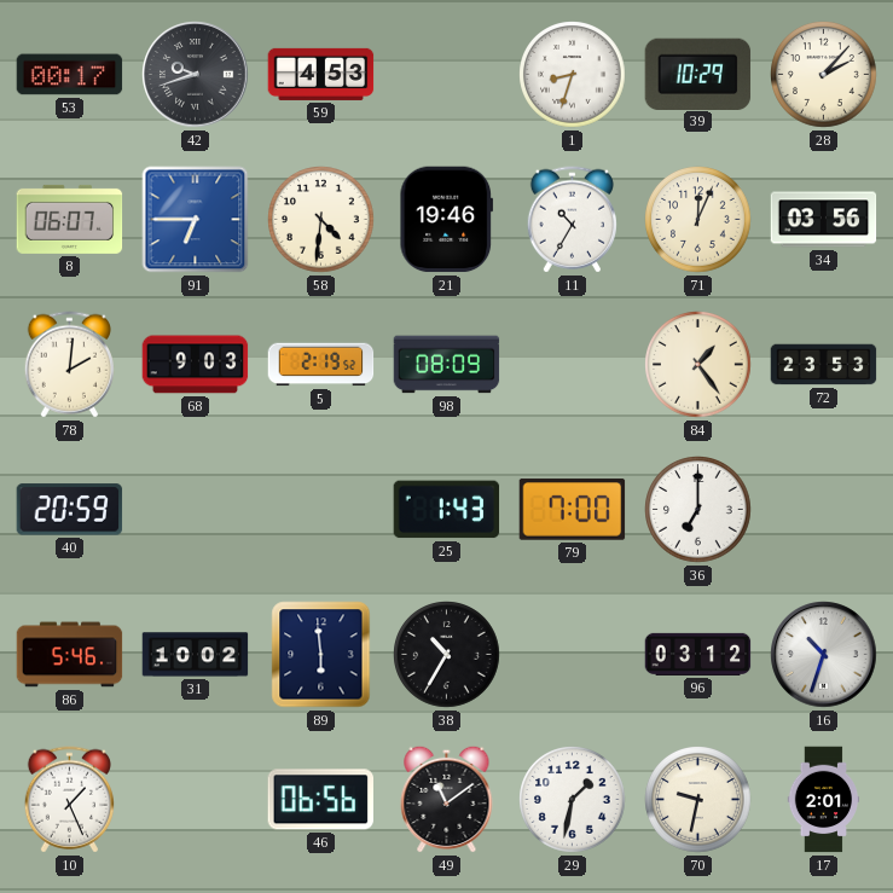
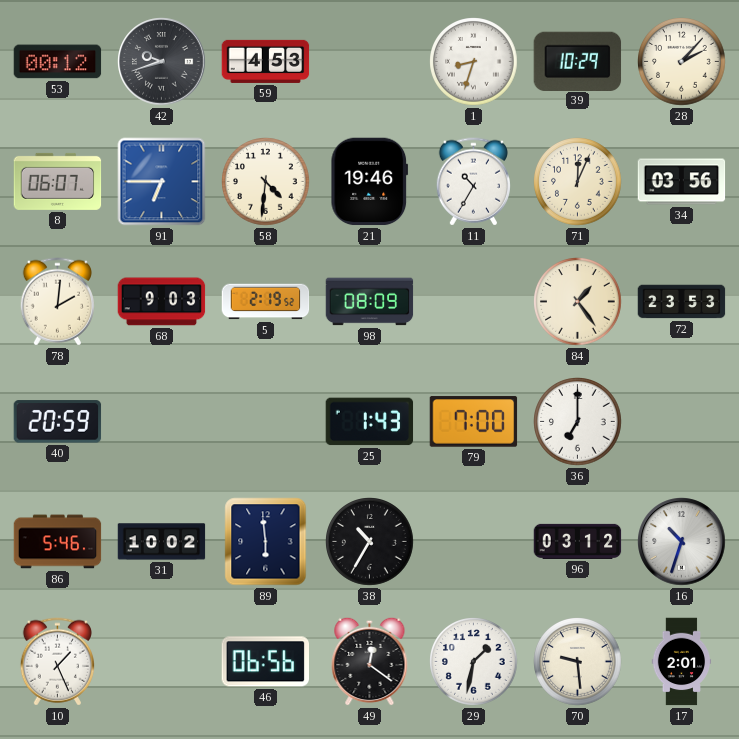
53: 00:17 -> 00:12
49: 11:09 -> 12:21
70: 9:32 -> 9:29
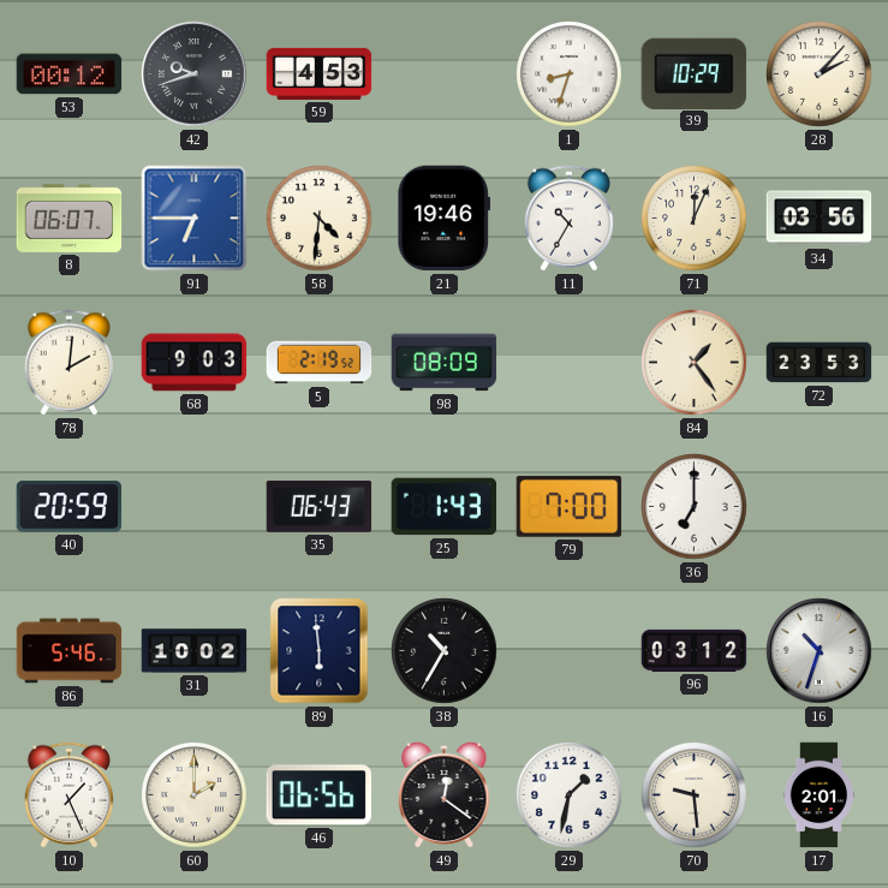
35: none -> 06:43
60: none -> 2:00
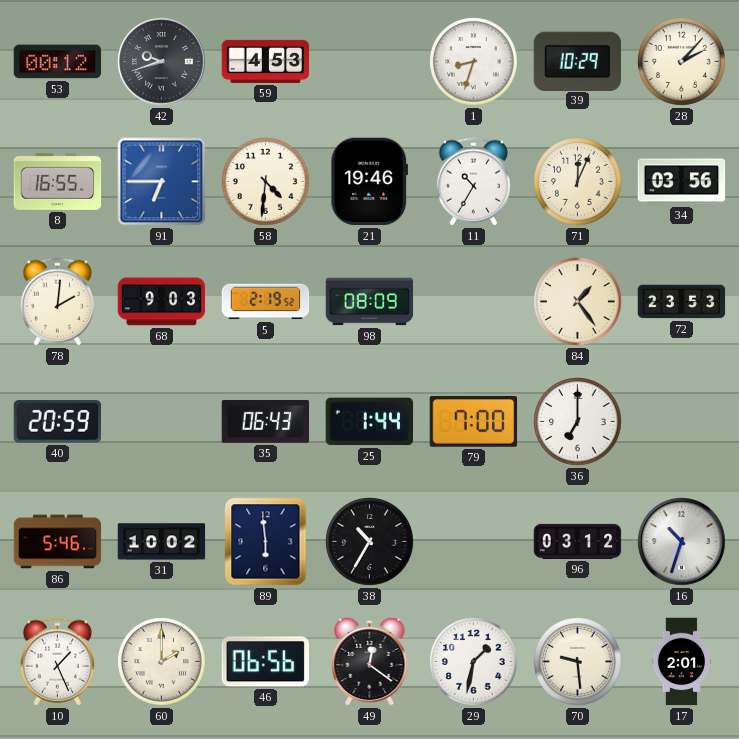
8: 06:07 -> 16:55
25: 1:43 -> 1:44
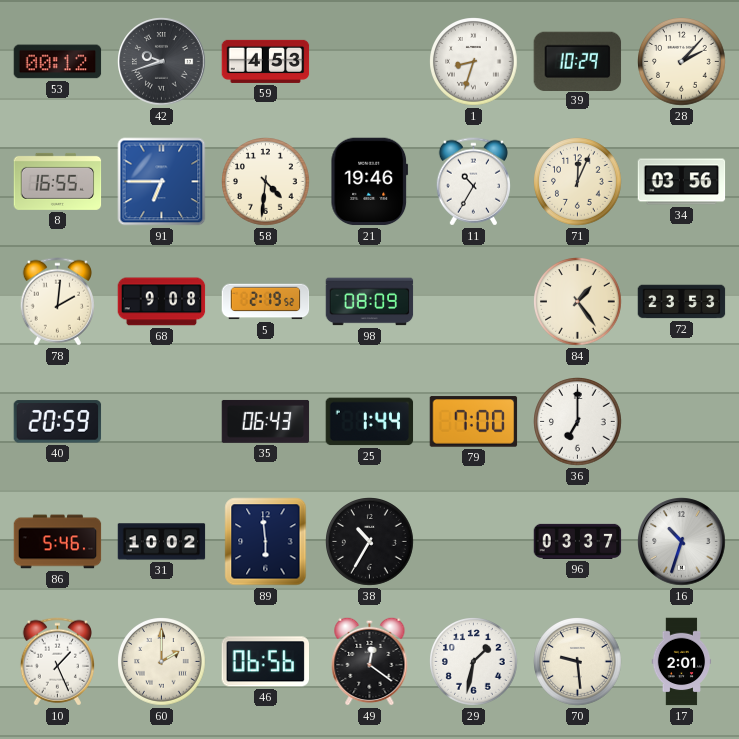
68: 9:03 -> 9:08
96: 03:12 -> 03:37
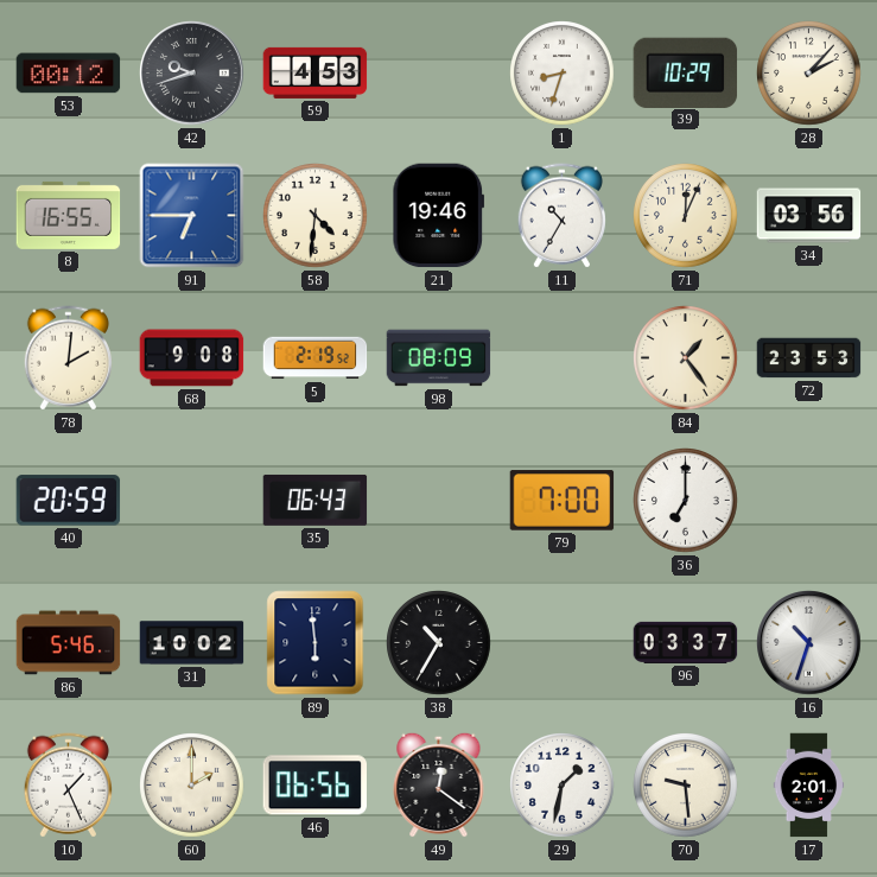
25: 1:44 -> none
